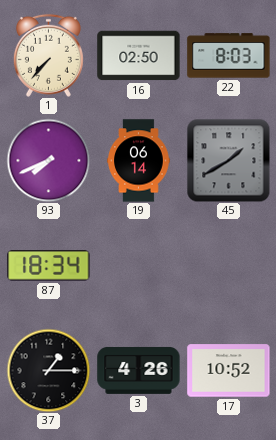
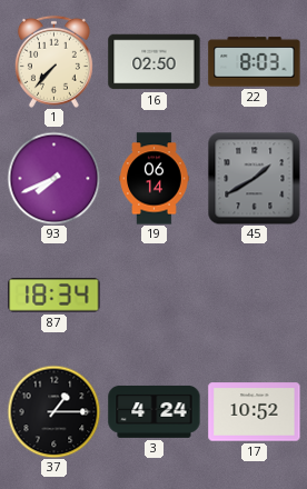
3: 4:26 -> 4:24
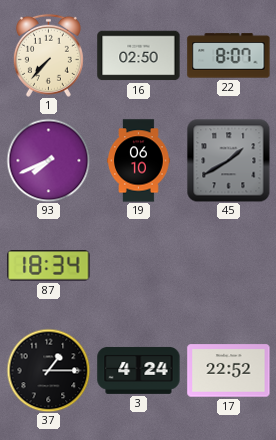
22: 8:03 -> 8:07
19: 06:14 -> 06:10
17: 10:52 -> 22:52
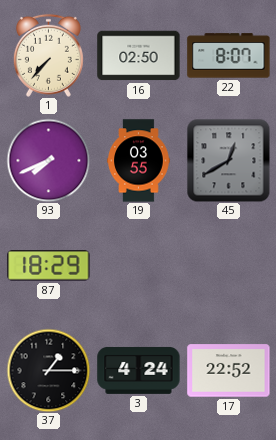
19: 06:10 -> 03:55
45: 1:40 -> 12:40
87: 18:34 -> 18:29
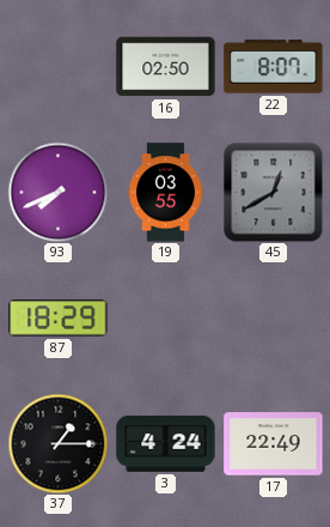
1: 7:37 -> none
17: 22:52 -> 22:49
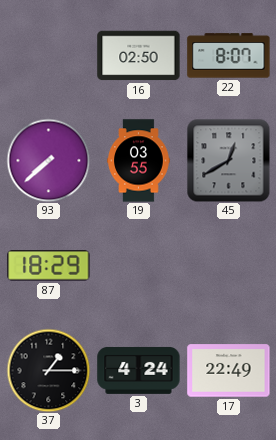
93: 7:41 -> 7:38
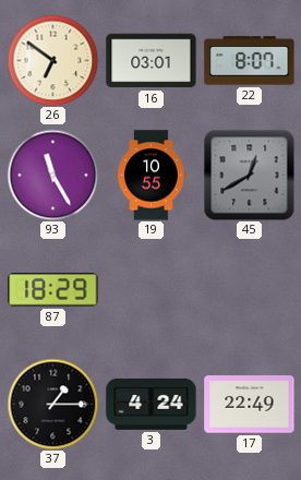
26: none -> 6:51
16: 02:50 -> 03:01
93: 7:38 -> 11:25
19: 03:55 -> 10:55
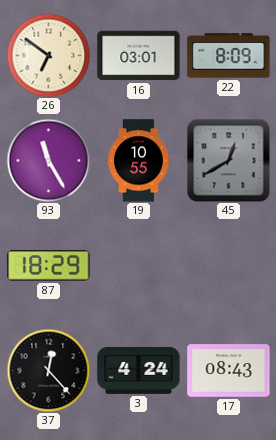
22: 8:07 -> 8:09
37: 1:15 -> 12:23
17: 22:49 -> 08:43
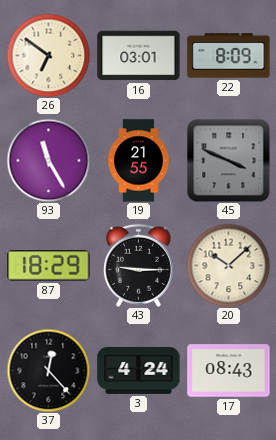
19: 10:55 -> 21:55
45: 12:40 -> 3:49
43: none -> 9:15
20: none -> 10:08
